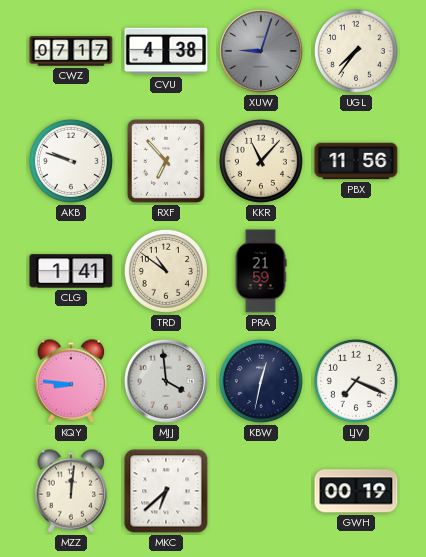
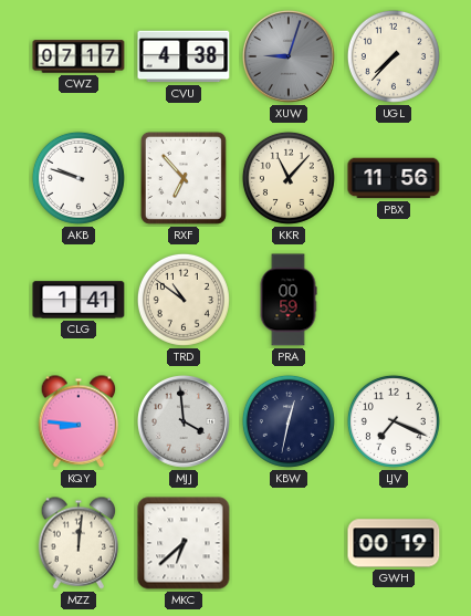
UGL: 7:36 -> 7:37
PRA: 21:59 -> 00:59
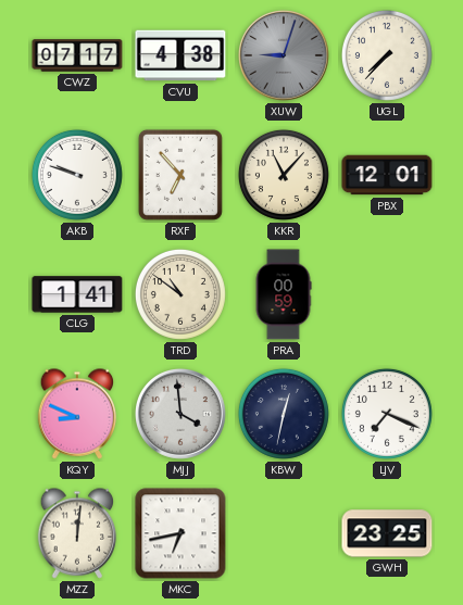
PBX: 11:56 -> 12:01
KQY: 8:46 -> 8:49
MKC: 6:38 -> 6:43
GWH: 00:19 -> 23:25
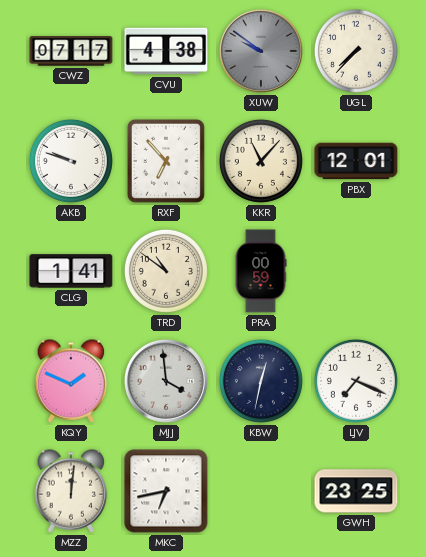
XUW: 9:03 -> 9:51
KQY: 8:49 -> 1:49
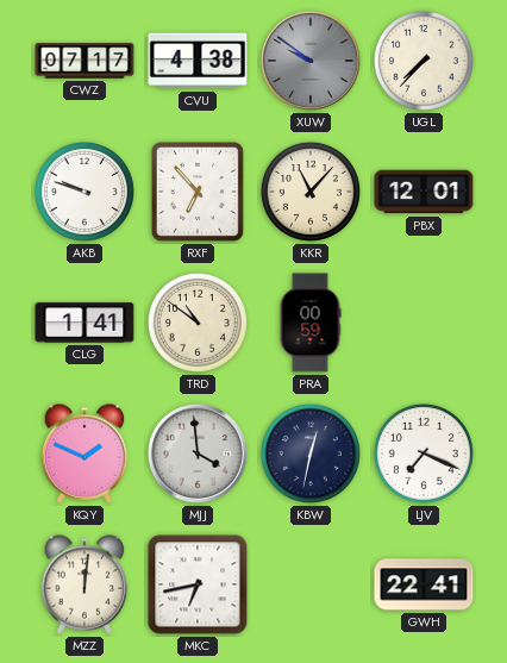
GWH: 23:25 -> 22:41
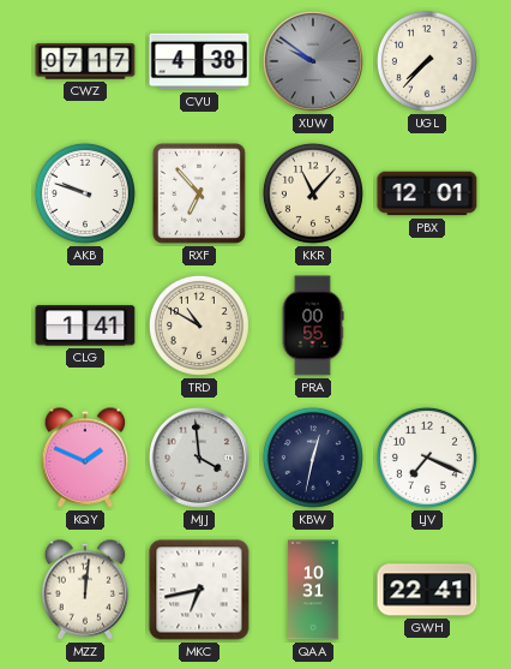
TRD: 10:51 -> 10:50
PRA: 00:59 -> 00:55
QAA: none -> 10:31
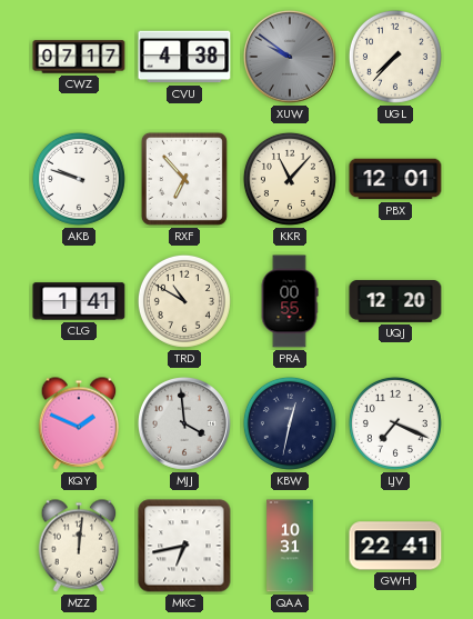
UQJ: none -> 12:20
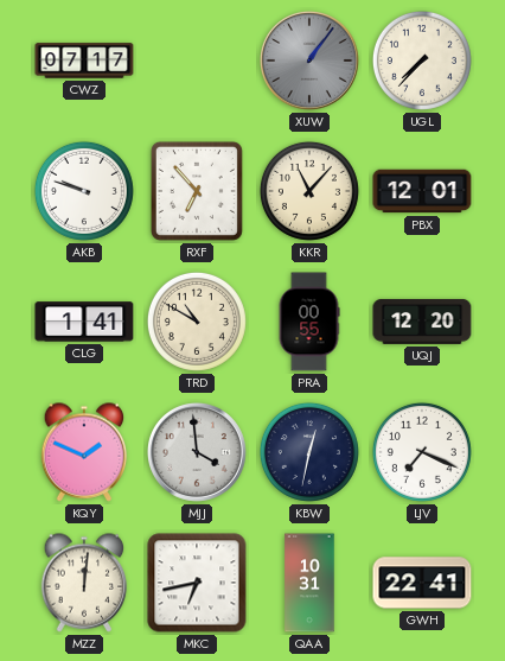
CVU: 4:38 -> none
XUW: 9:51 -> 1:06
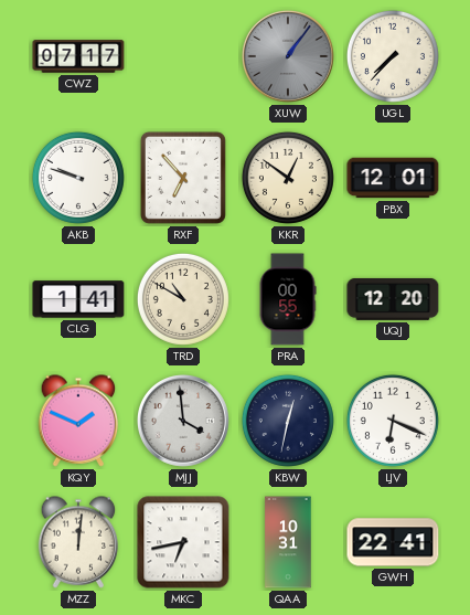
KKR: 11:07 -> 12:51
LJV: 7:19 -> 6:19
